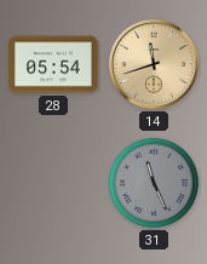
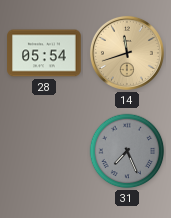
31: 11:26 -> 7:26
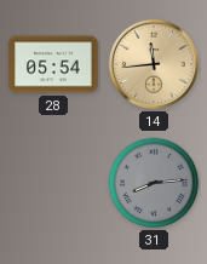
14: 11:42 -> 11:44
31: 7:26 -> 8:14
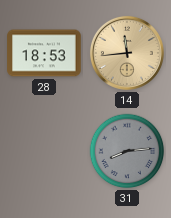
28: 05:54 -> 18:53
